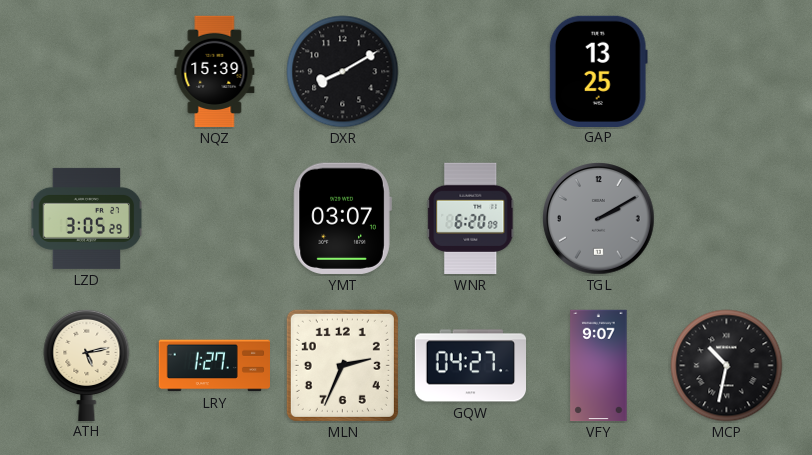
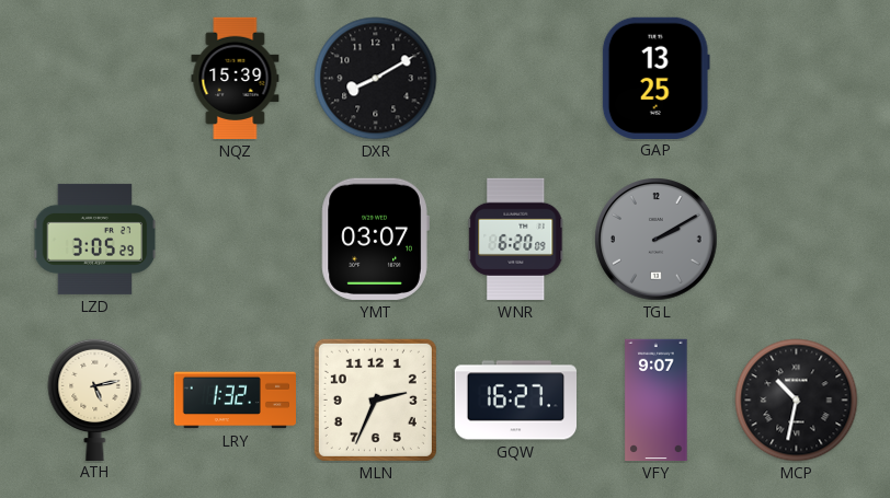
LRY: 1:27 -> 1:32
GQW: 04:27 -> 16:27
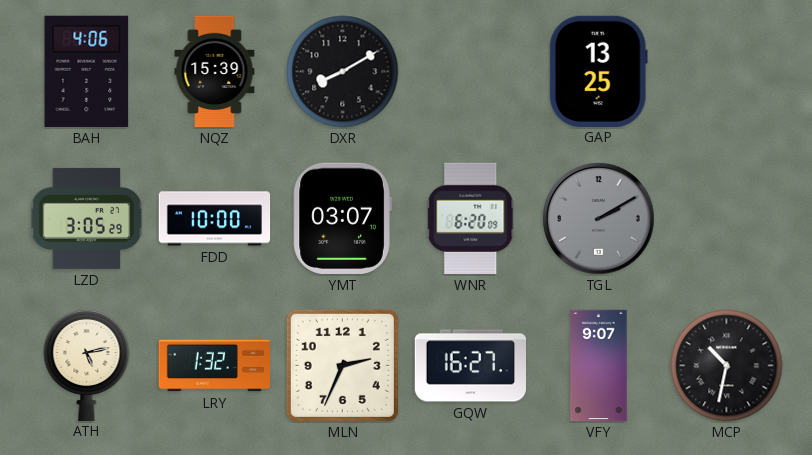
BAH: none -> 4:06
FDD: none -> 10:00
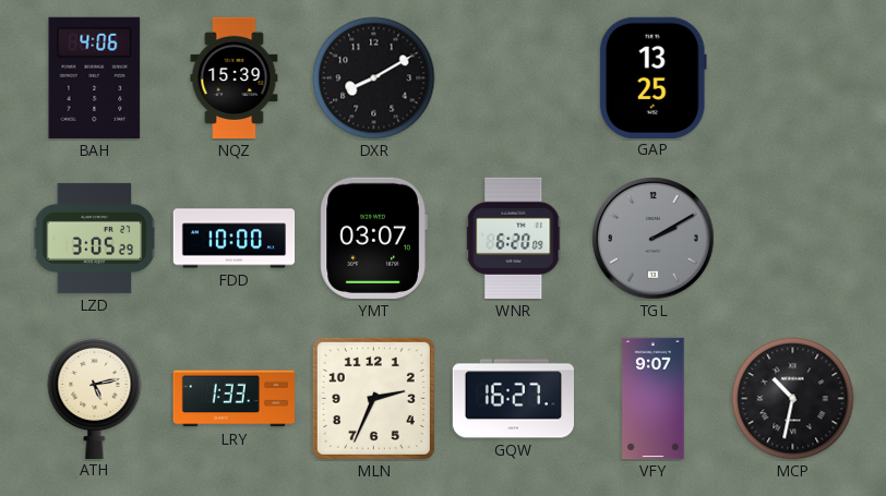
LRY: 1:32 -> 1:33
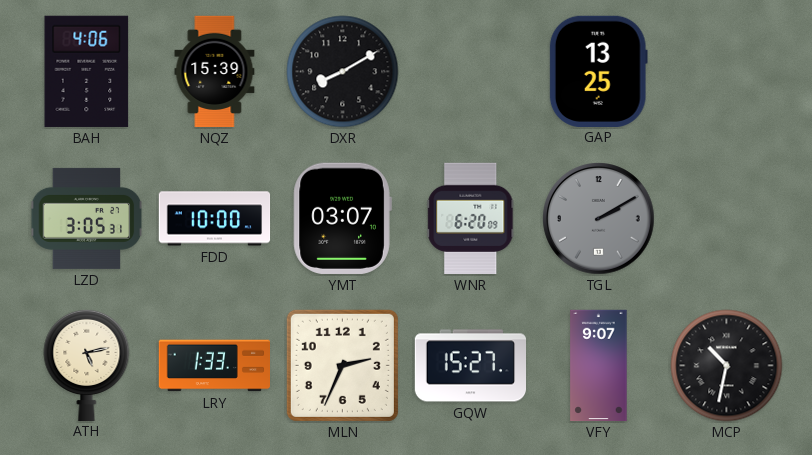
LZD: 3:05:29 -> 3:05:31
GQW: 16:27 -> 15:27
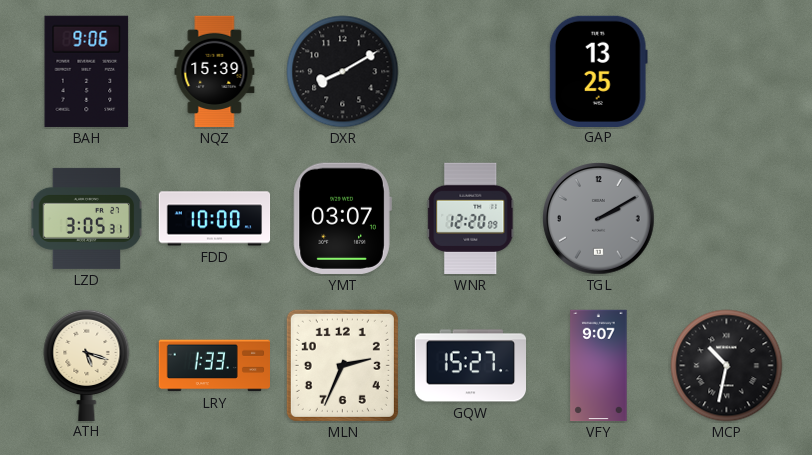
BAH: 4:06 -> 9:06
WNR: 6:20 -> 12:20
ATH: 5:13 -> 5:18
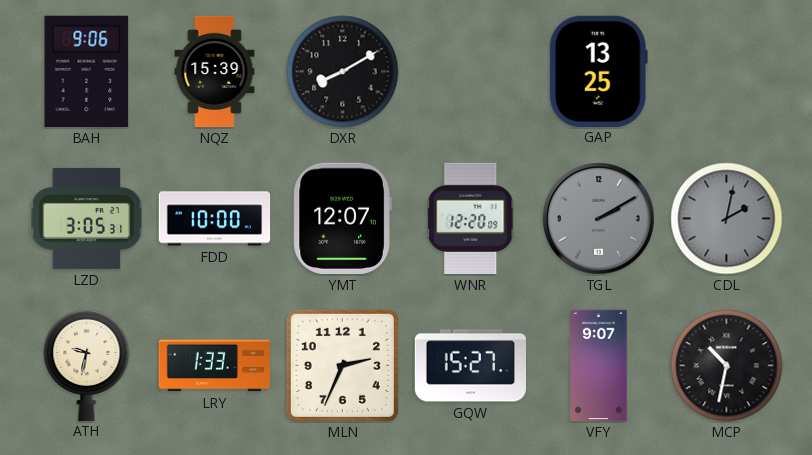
YMT: 03:07 -> 12:07
CDL: none -> 2:02
ATH: 5:18 -> 9:32
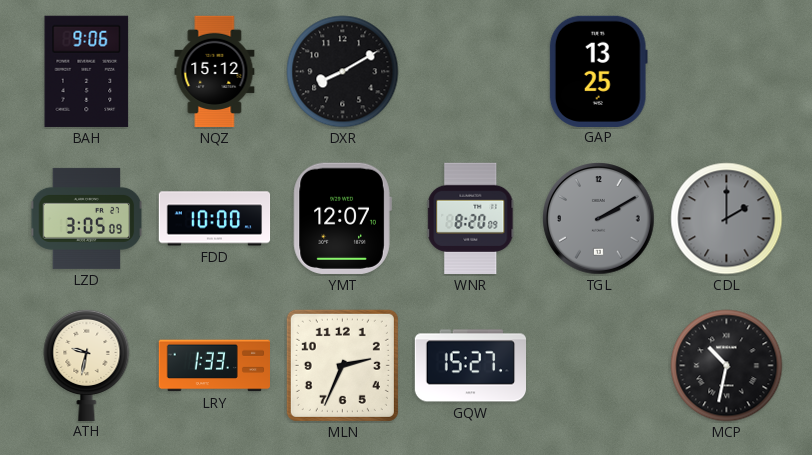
NQZ: 15:39 -> 15:12
LZD: 3:05:31 -> 3:05:09
WNR: 12:20 -> 8:20
CDL: 2:02 -> 2:00
VFY: 9:07 -> none
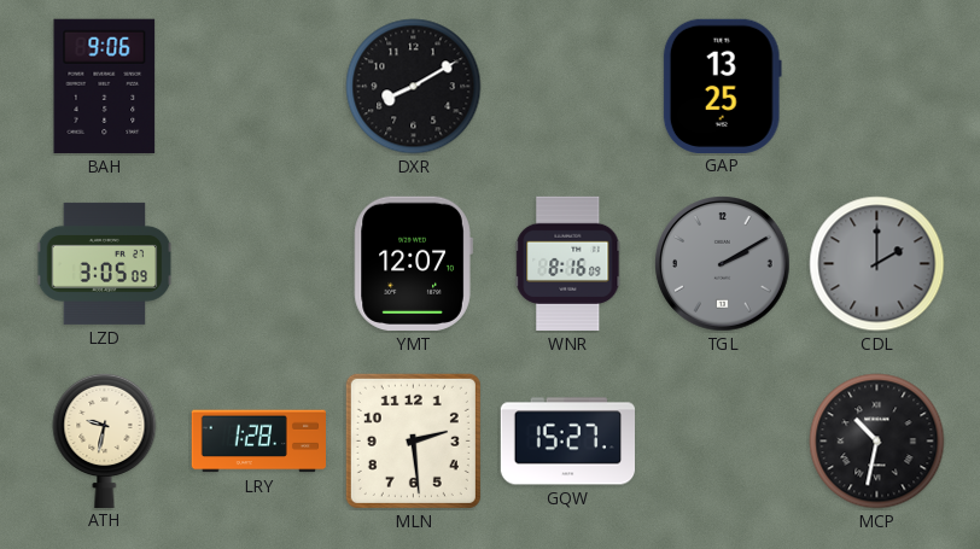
NQZ: 15:12 -> none
FDD: 10:00 -> none
WNR: 8:20 -> 8:16
LRY: 1:33 -> 1:28
MLN: 2:34 -> 2:29
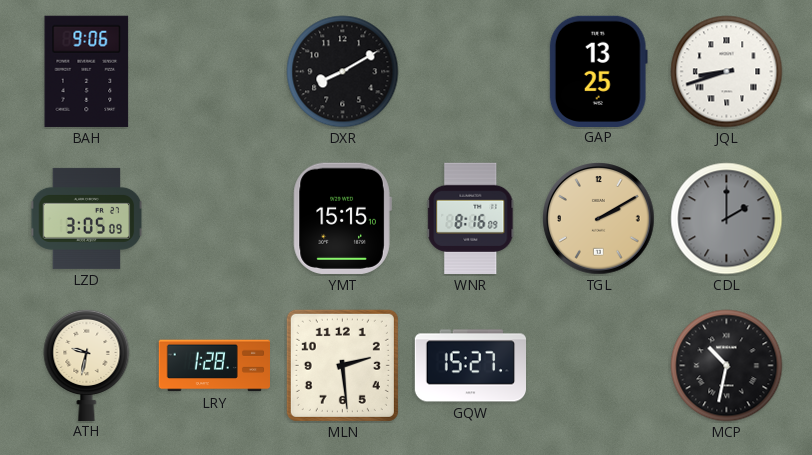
JQL: none -> 8:42
YMT: 12:07 -> 15:15
TGL dial: grey -> champagne
